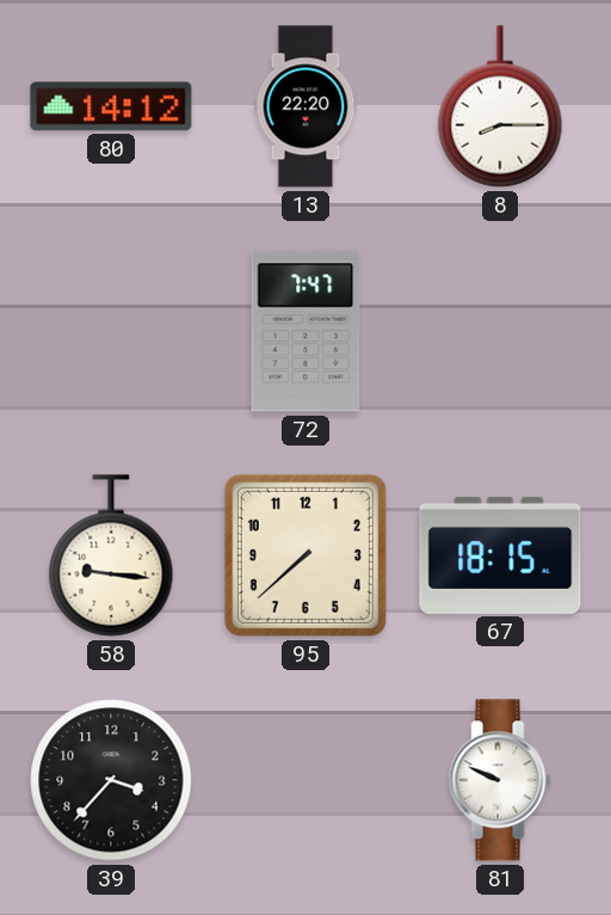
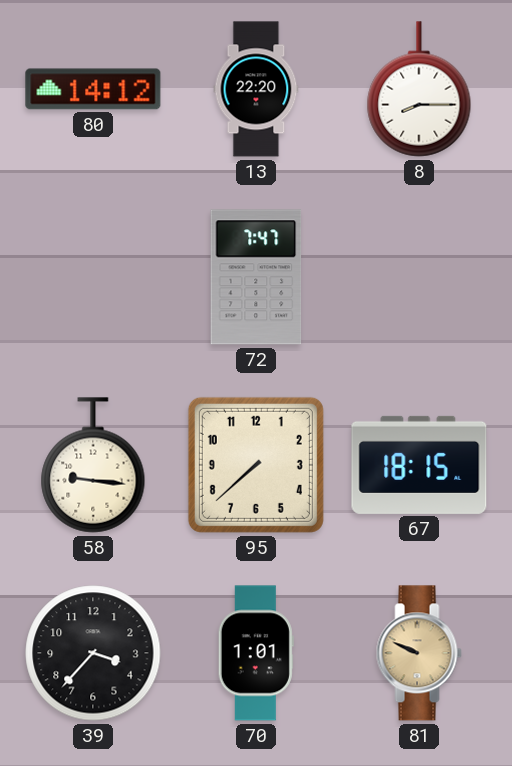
70: none -> 1:01
81 dial: white -> champagne
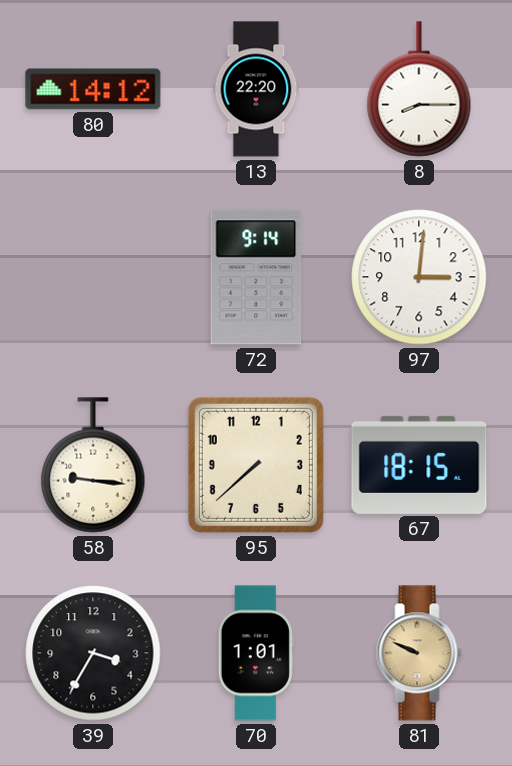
72: 7:47 -> 9:14
97: none -> 3:01
39: 3:37 -> 3:35
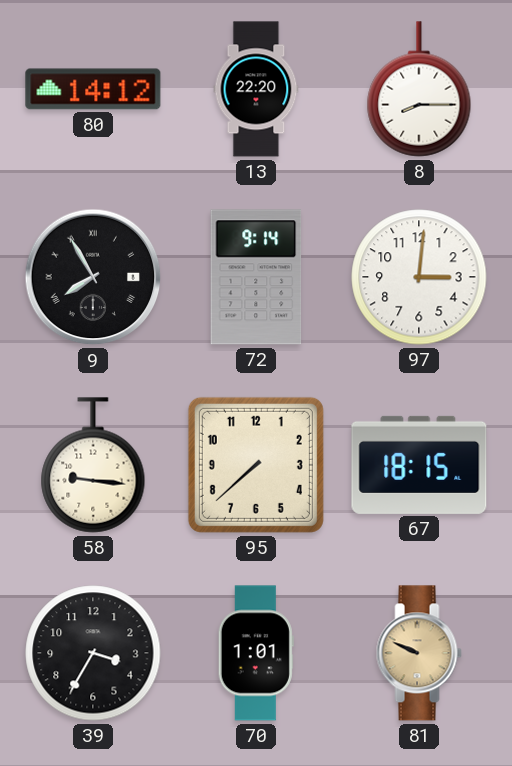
9: none -> 7:55
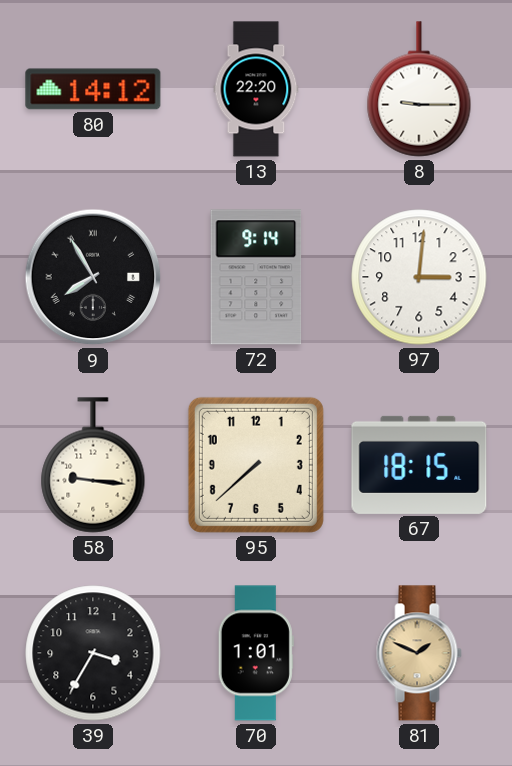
8: 8:15 -> 9:15
81: 9:49 -> 1:49
